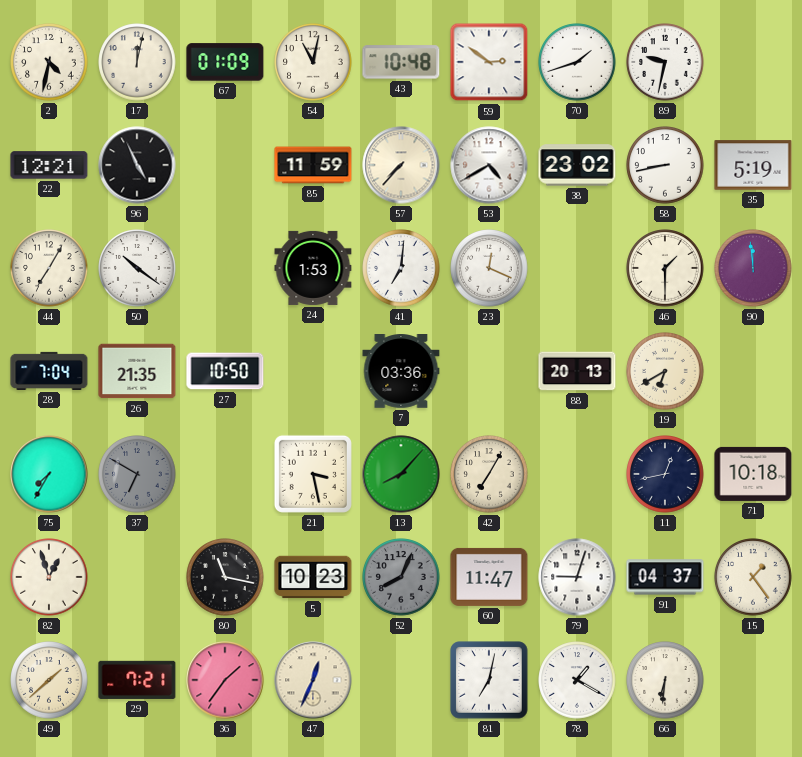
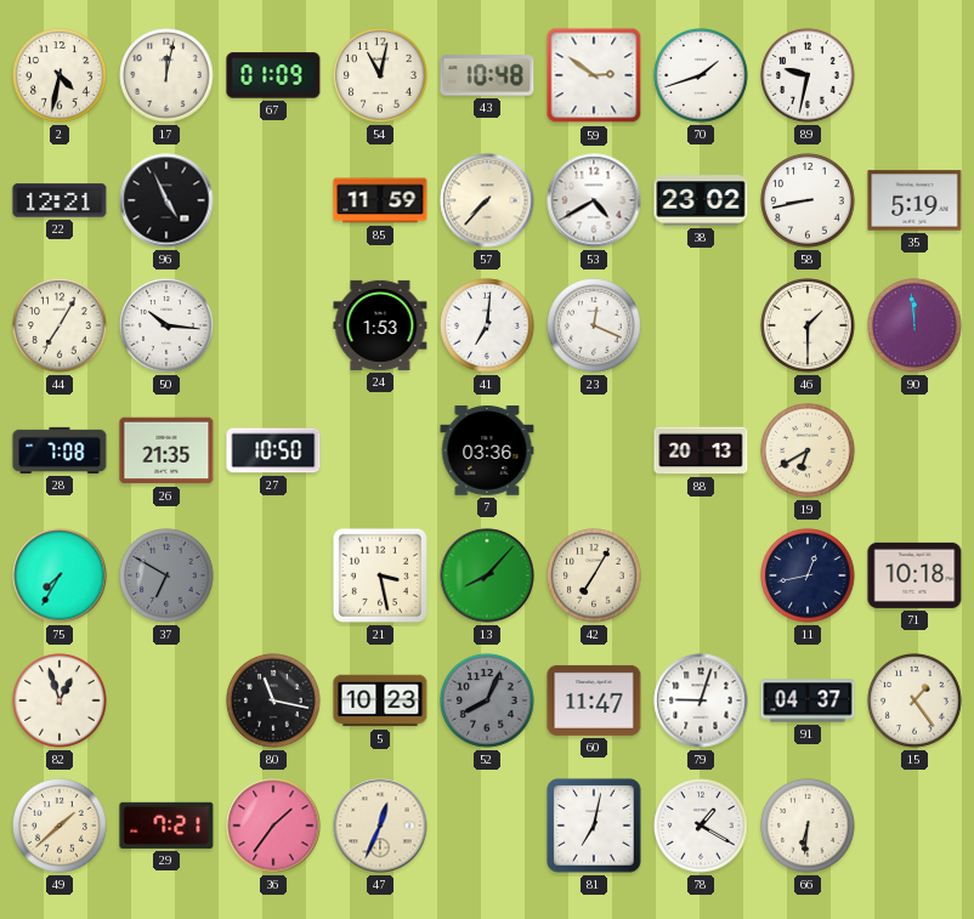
50: 10:21 -> 10:16
28: 7:04 -> 7:08
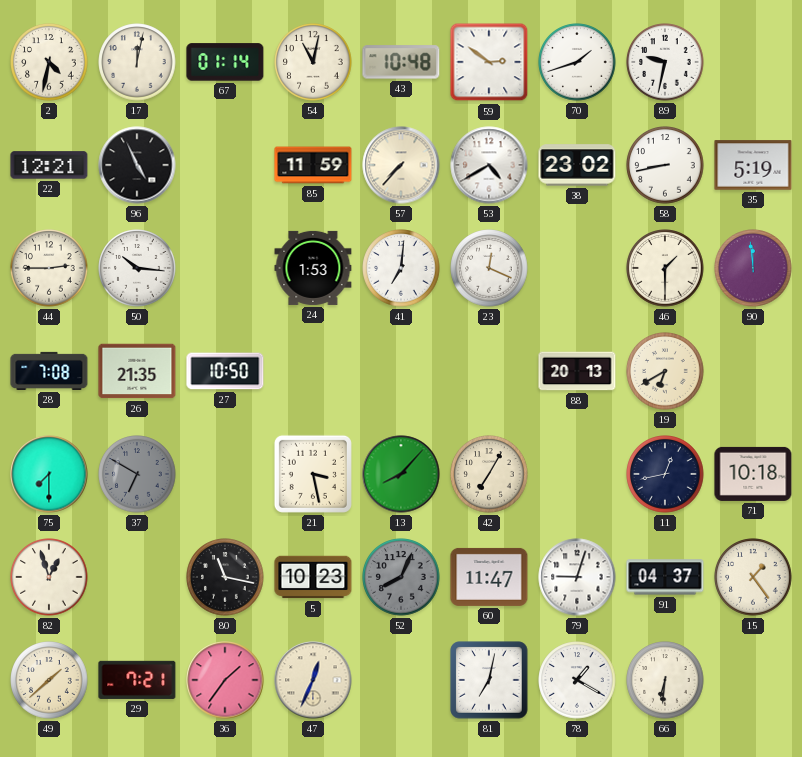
67: 01:09 -> 01:14
44: 7:05 -> 2:45
7: 03:36 -> none
75: 7:35 -> 7:30
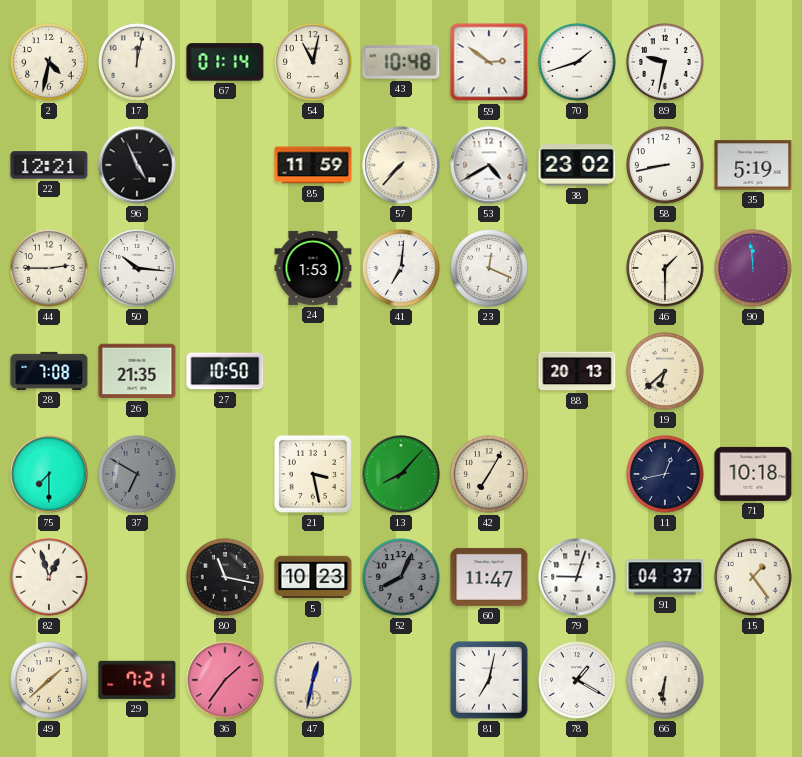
19: 6:40 -> 6:38
47: 12:34 -> 12:32
